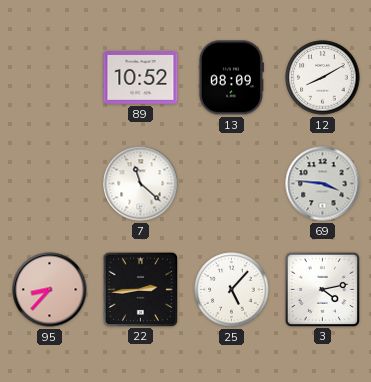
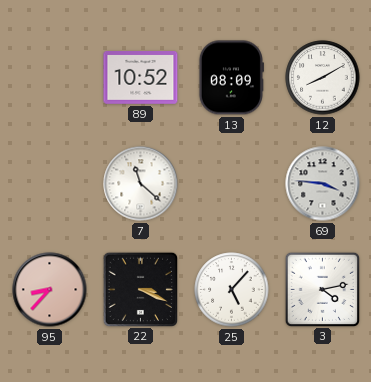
22: 2:44 -> 3:19
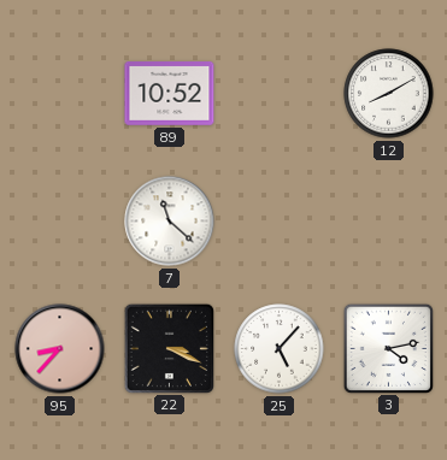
13: 08:09 -> none
69: 3:46 -> none
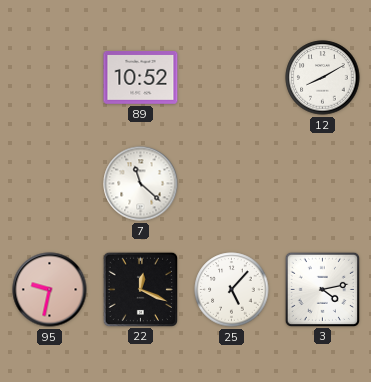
95: 8:37 -> 9:32
22: 3:19 -> 12:19
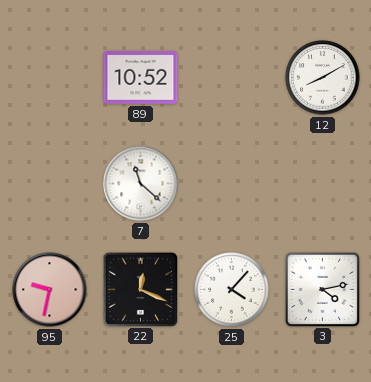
25: 5:07 -> 4:07
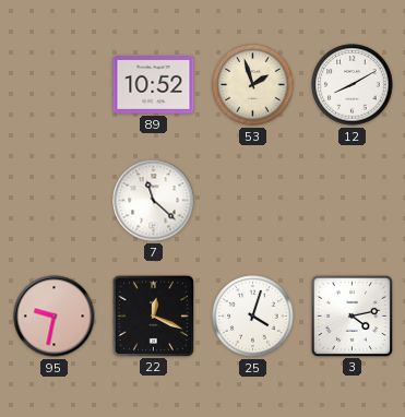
53: none -> 1:57
25: 4:07 -> 4:03
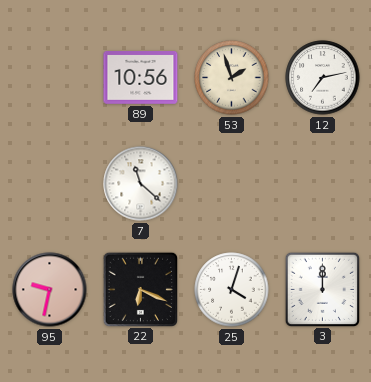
89: 10:52 -> 10:56
12: 8:10 -> 7:13
22: 12:19 -> 6:19
3: 4:13 -> 12:00
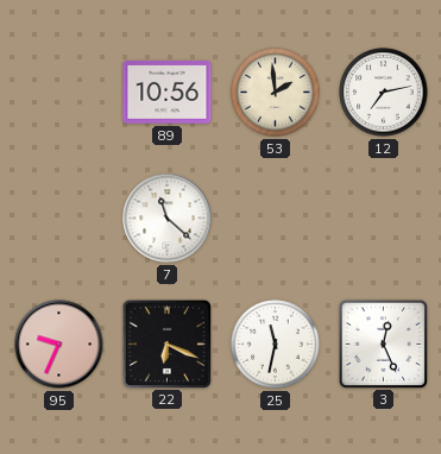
53: 1:57 -> 1:59
95: 9:32 -> 9:34
25: 4:03 -> 11:32
3: 12:00 -> 12:26
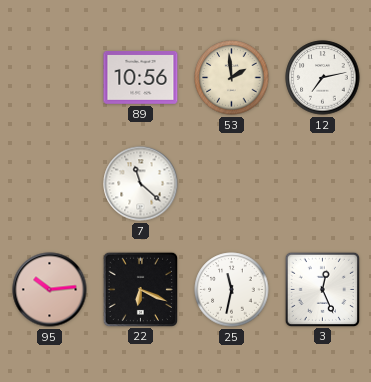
95: 9:34 -> 10:14
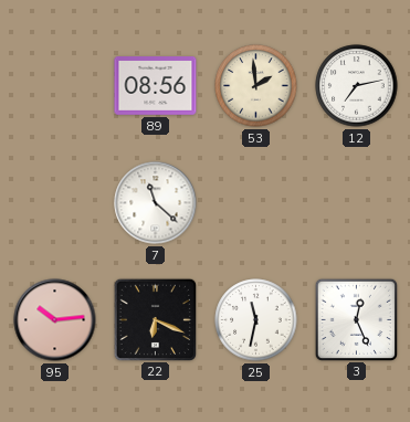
89: 10:56 -> 08:56
